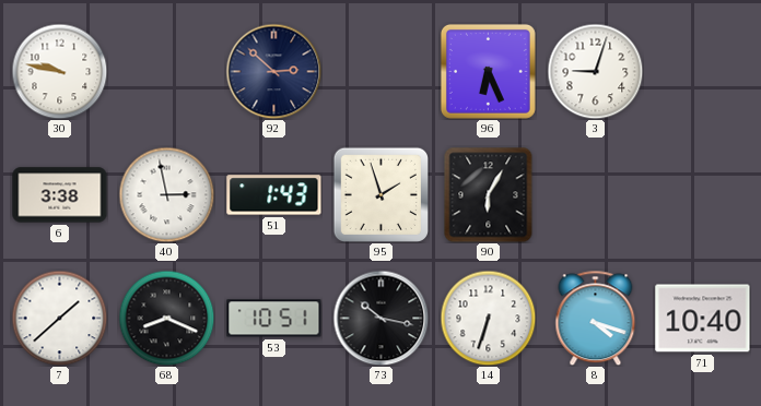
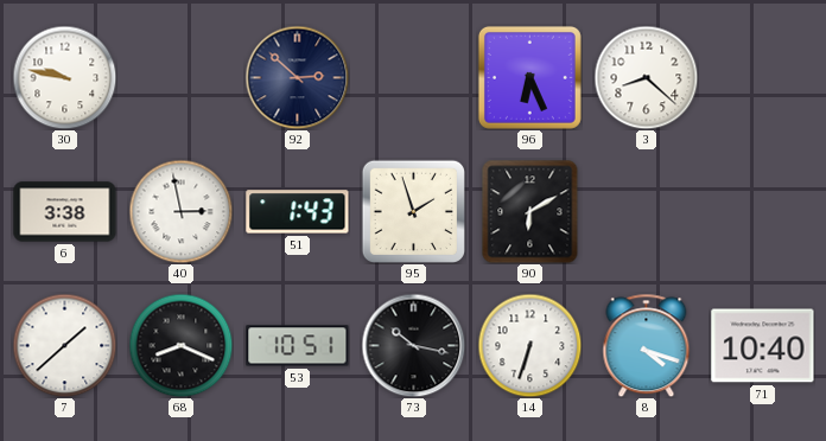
3: 9:03 -> 8:22
90: 6:05 -> 6:10
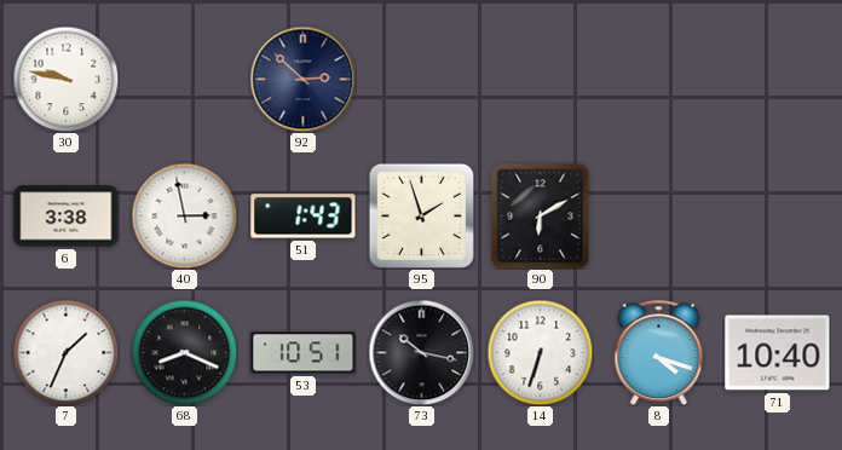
96: 6:26 -> none
3: 8:22 -> none
7: 1:38 -> 1:34
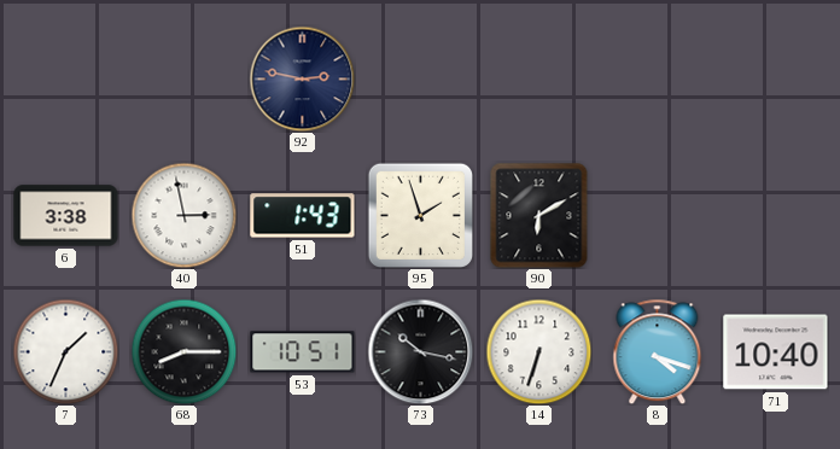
30: 9:47 -> none
92: 2:52 -> 2:47
68: 8:19 -> 8:15
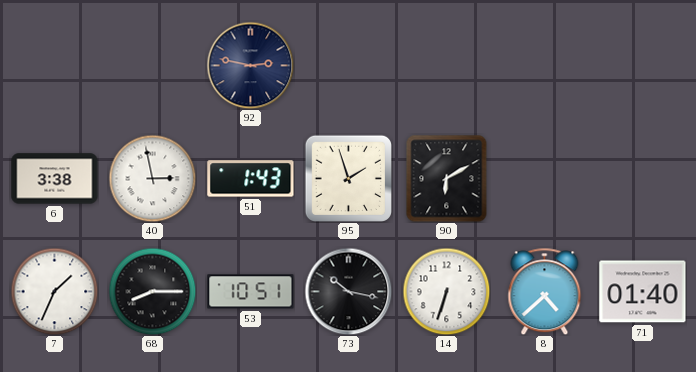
8: 4:18 -> 4:38
71: 10:40 -> 01:40
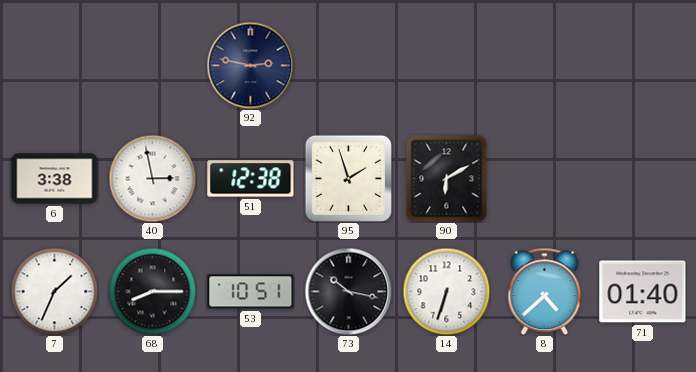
51: 1:43 -> 12:38
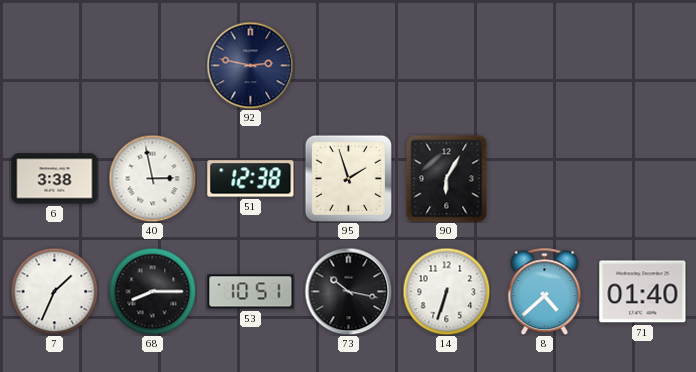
90: 6:10 -> 6:05
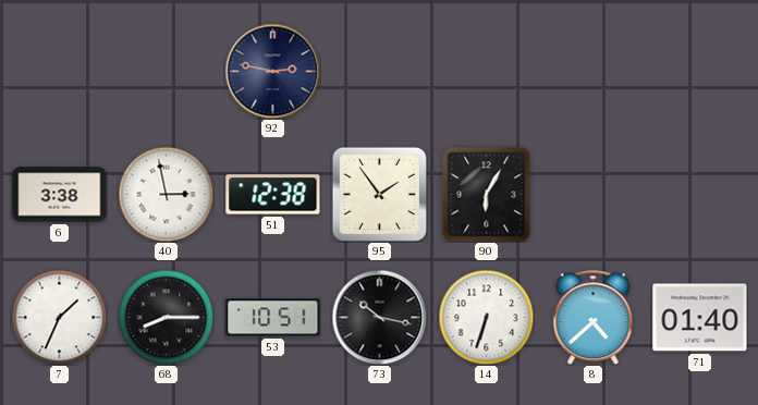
95: 1:57 -> 1:54
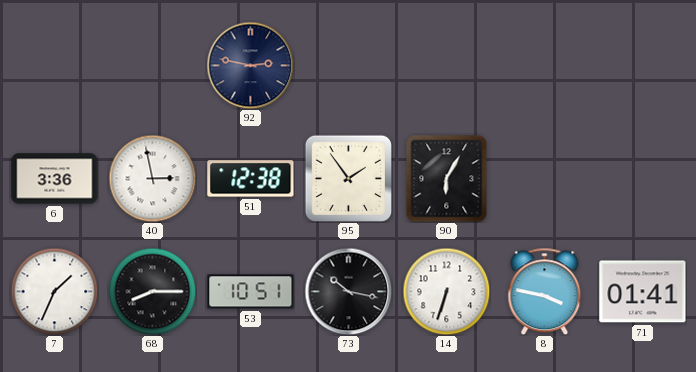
6: 3:38 -> 3:36
8: 4:38 -> 3:47
71: 01:40 -> 01:41
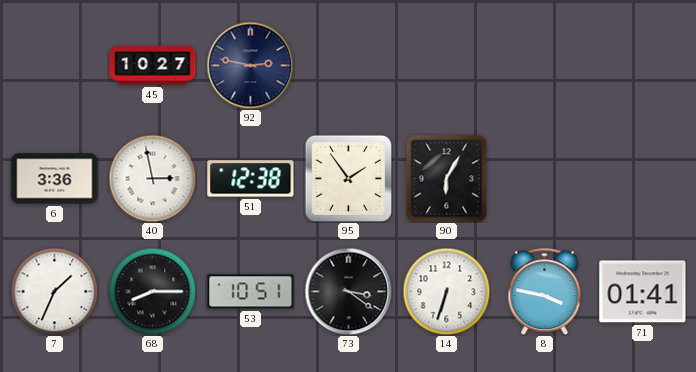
45: none -> 10:27
73: 10:17 -> 3:21
